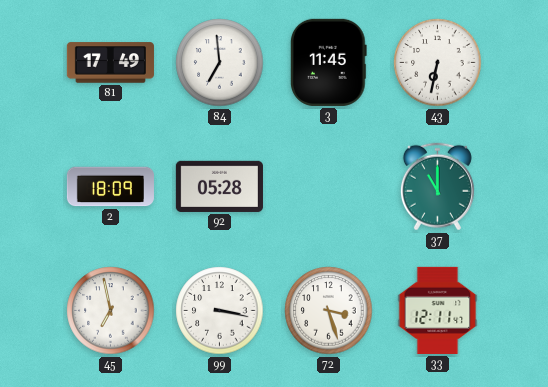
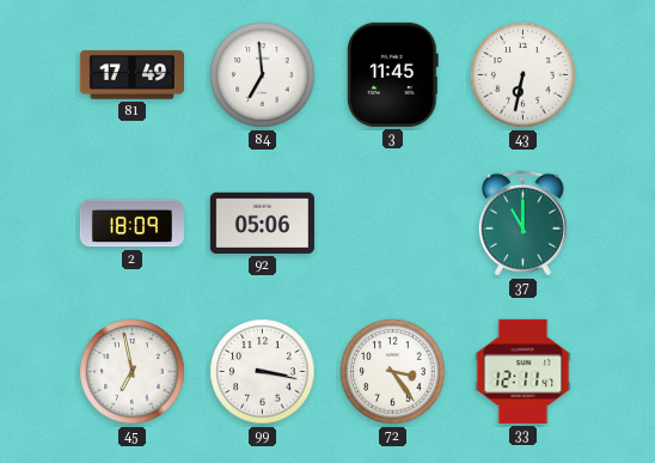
92: 05:28 -> 05:06
72: 3:27 -> 3:24
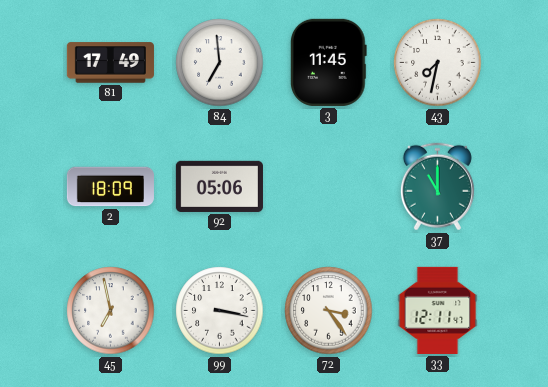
43: 6:32 -> 7:32
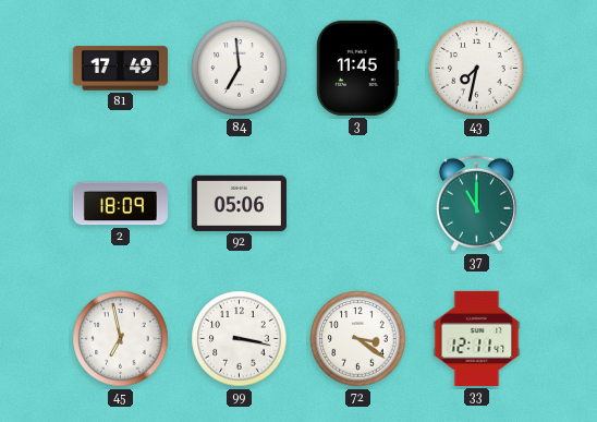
72: 3:24 -> 3:21
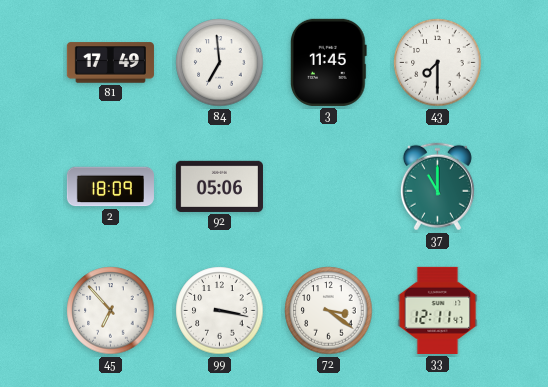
43: 7:32 -> 7:30
45: 6:58 -> 6:53
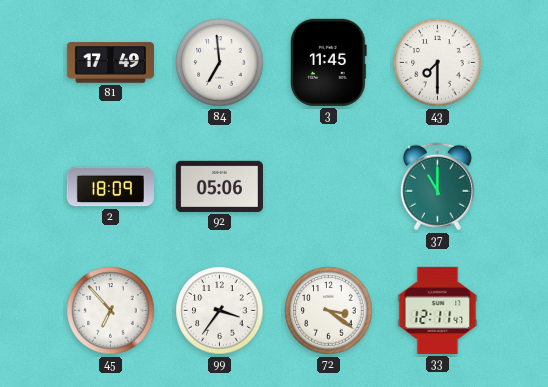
99: 3:17 -> 3:36
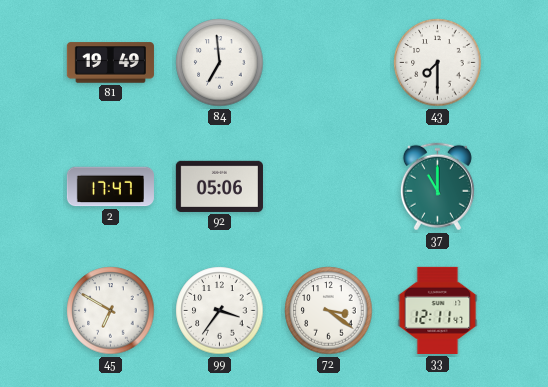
81: 17:49 -> 19:49
3: 11:45 -> none
2: 18:09 -> 17:47
45: 6:53 -> 6:50
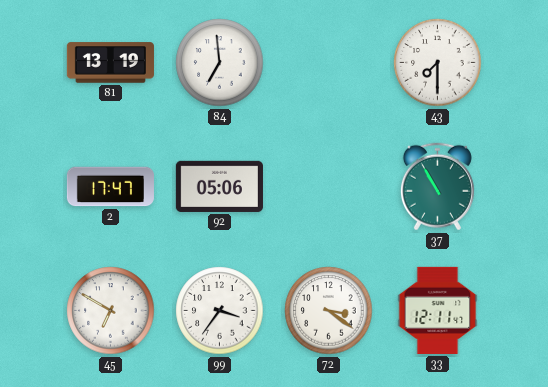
81: 19:49 -> 13:19
37: 11:00 -> 10:55
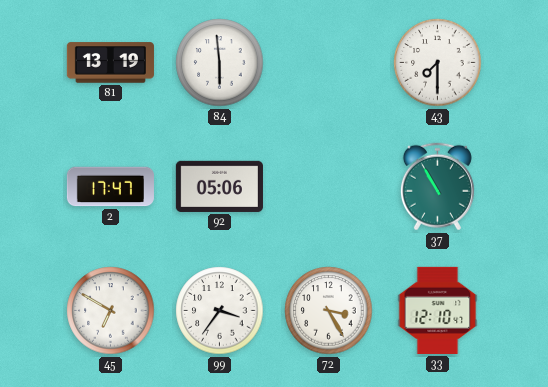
84: 6:59 -> 5:59
72: 3:21 -> 3:25
33: 12:11 -> 12:10
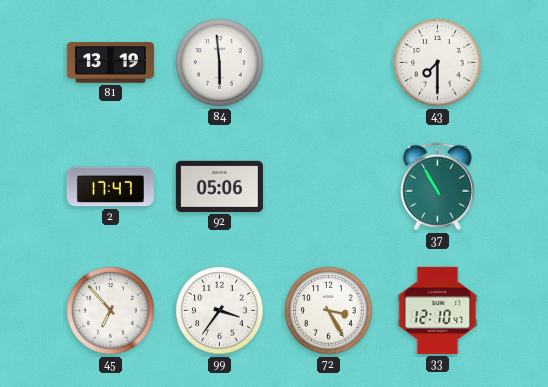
45: 6:50 -> 6:53
